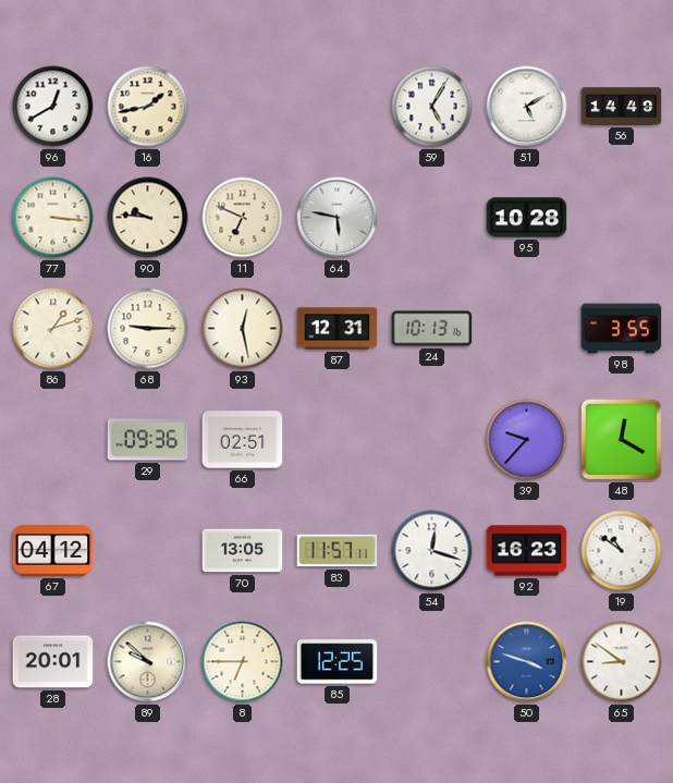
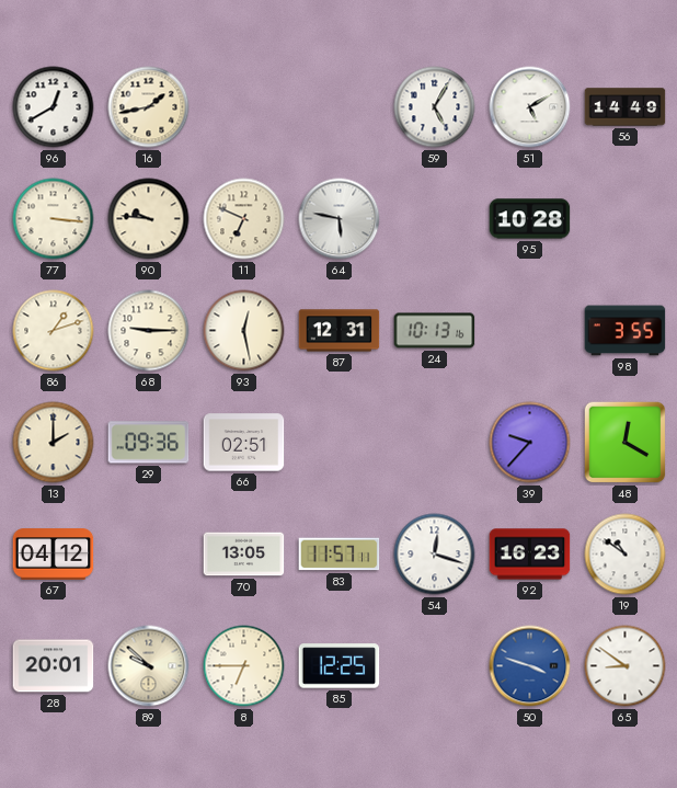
13: none -> 2:00
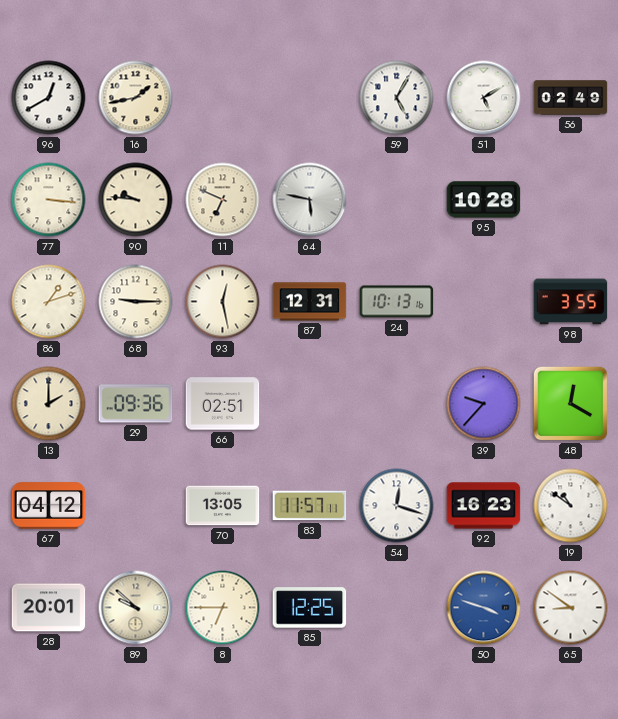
56: 14:49 -> 02:49
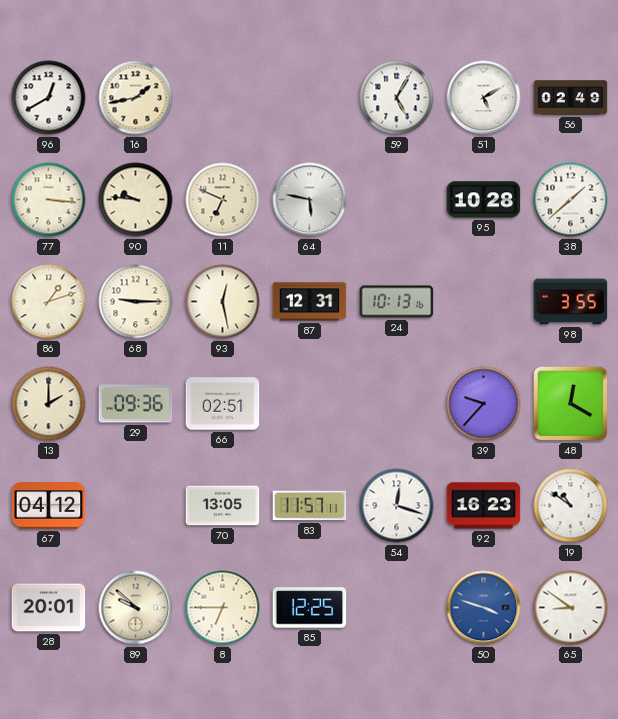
38: none -> 1:38
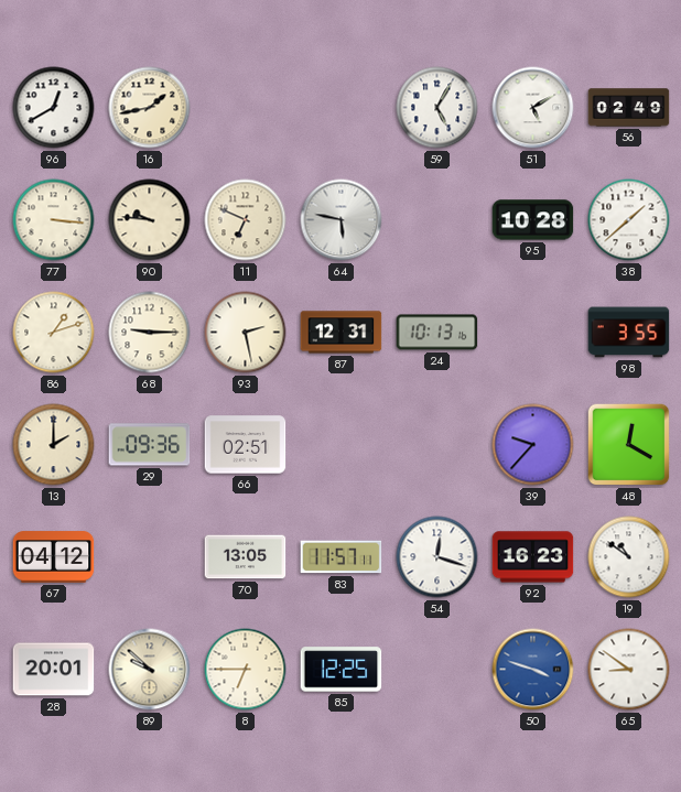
93: 12:28 -> 2:28
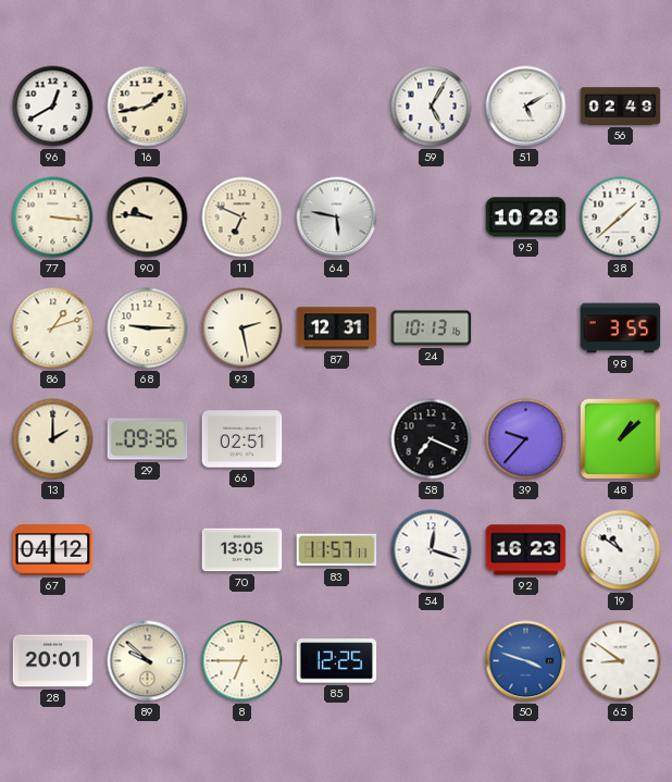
58: none -> 7:19
48: 12:20 -> 1:08
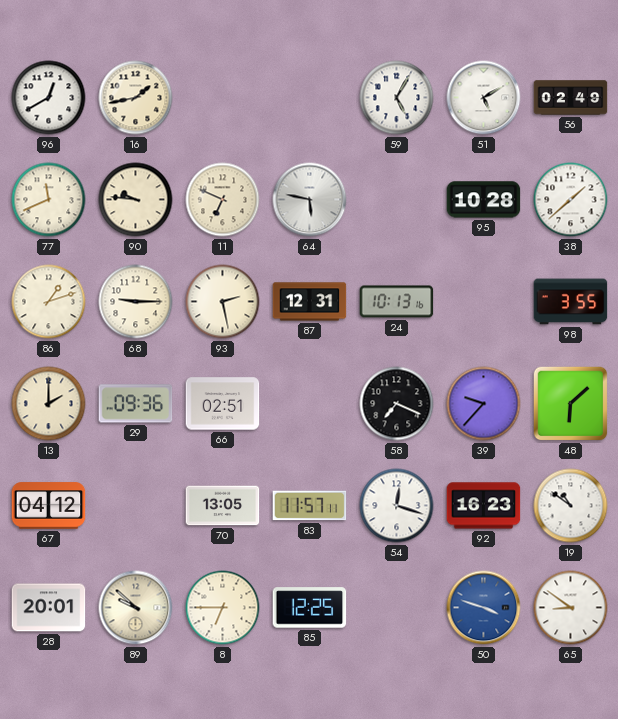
77: 3:16 -> 11:41
48: 1:08 -> 6:08
